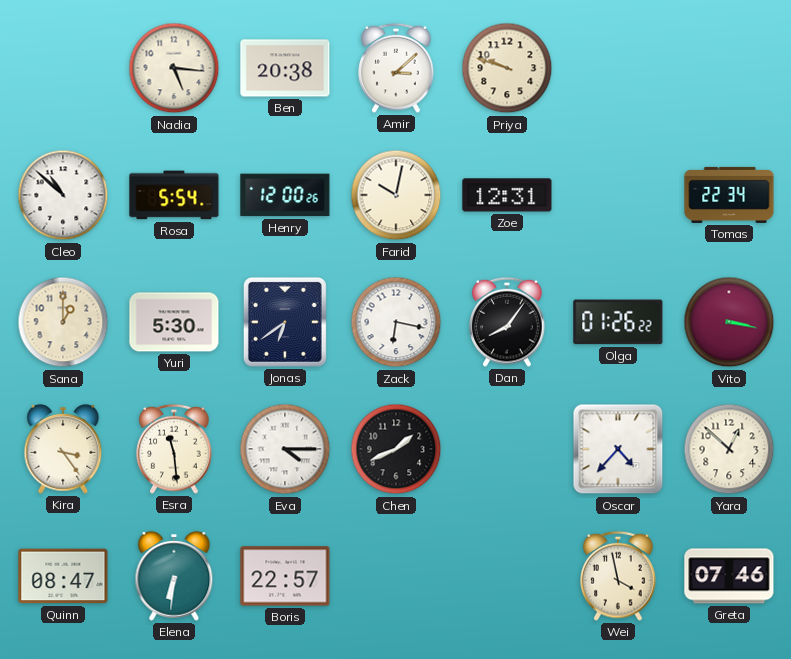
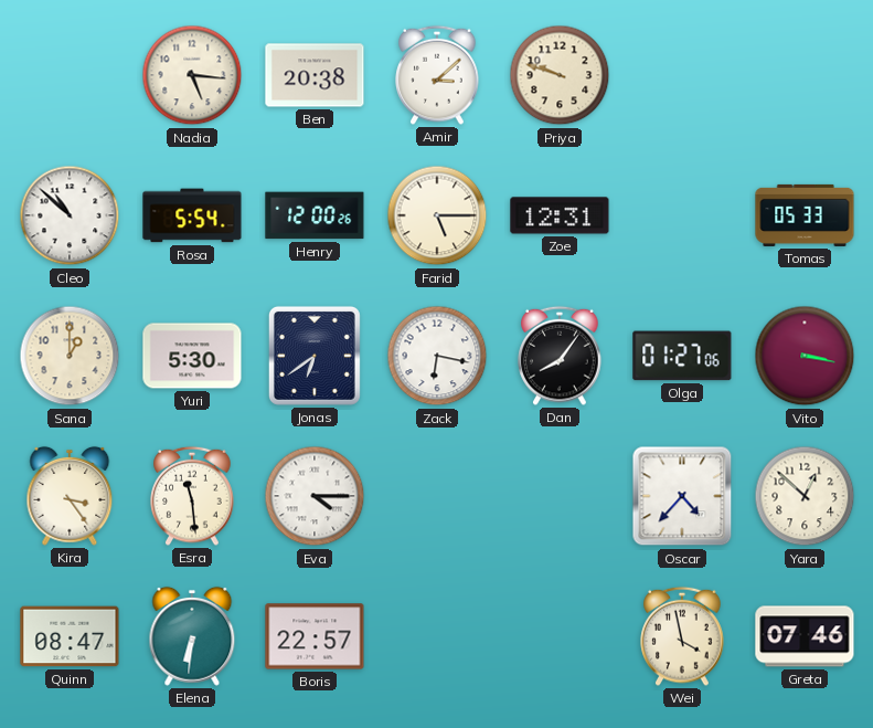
Farid: 10:02 -> 5:15
Tomas: 22:34 -> 05:33
Olga: 01:26 -> 01:27
Chen: 1:41 -> none
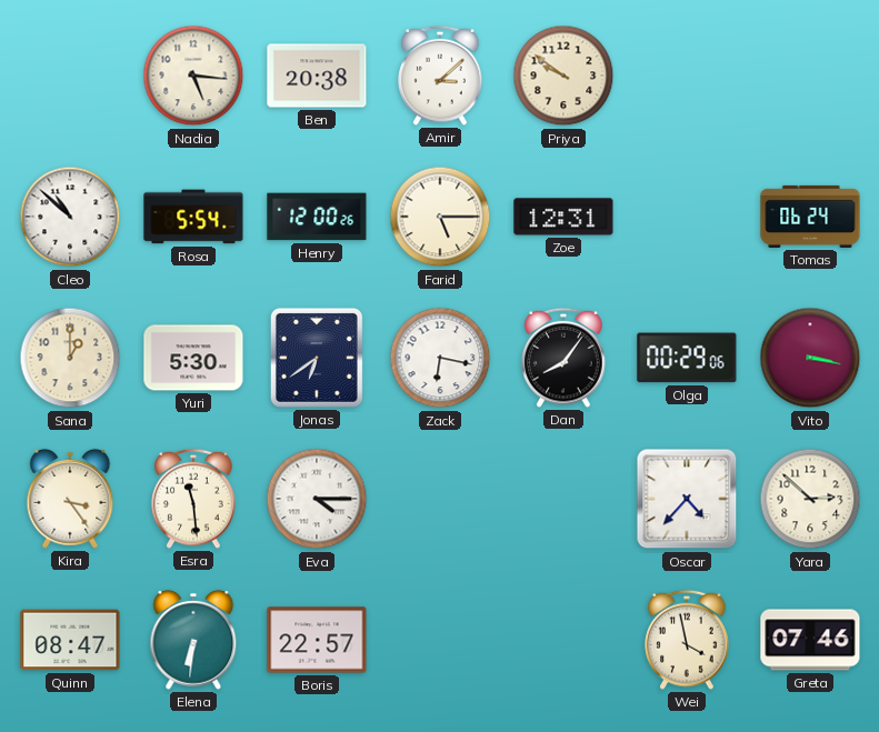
Priya: 9:48 -> 9:51
Tomas: 05:33 -> 06:24
Olga: 01:27 -> 00:29
Yara: 12:52 -> 2:52
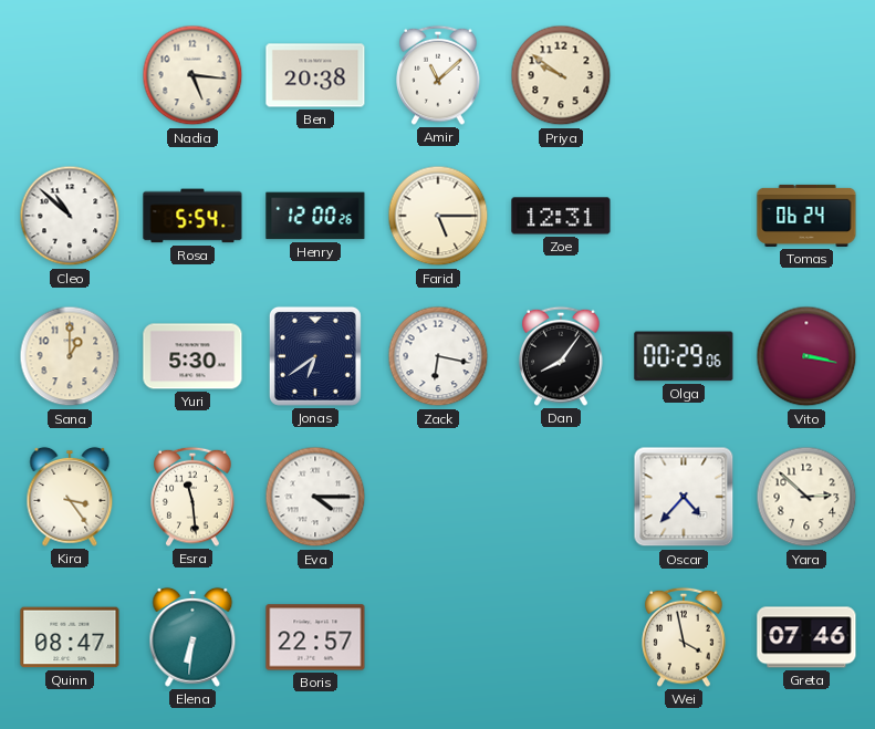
Amir: 3:08 -> 11:08
